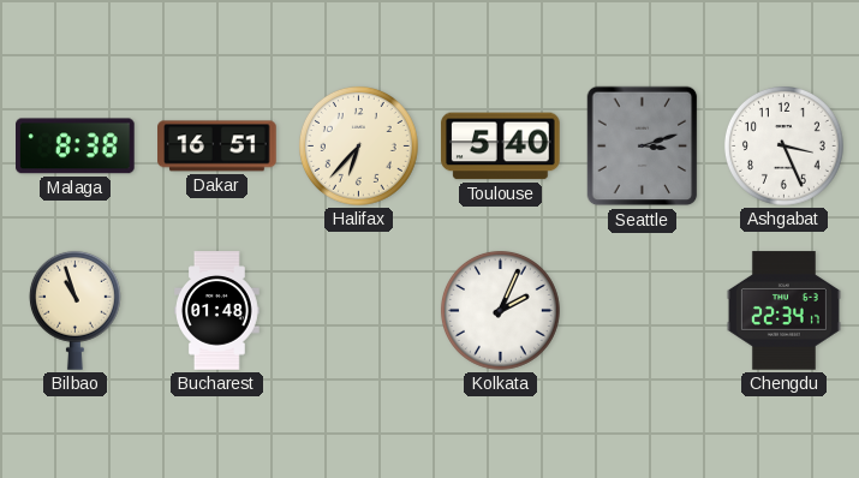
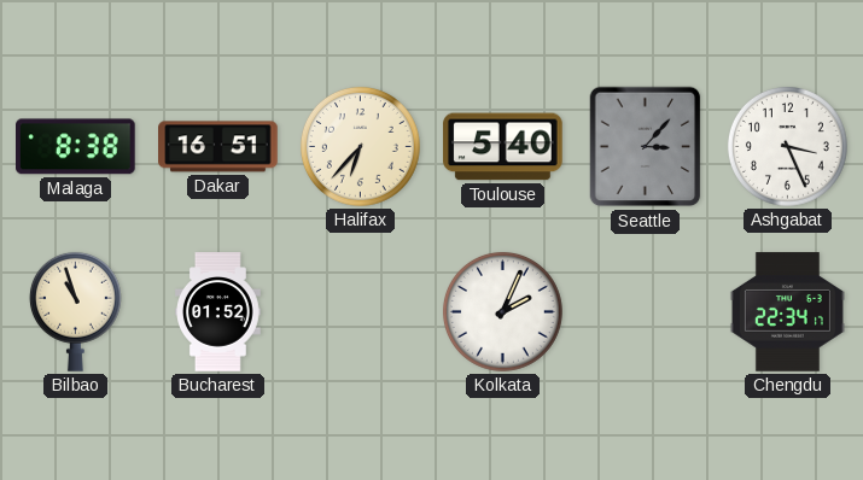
Seattle: 3:12 -> 3:07
Bucharest: 01:48 -> 01:52
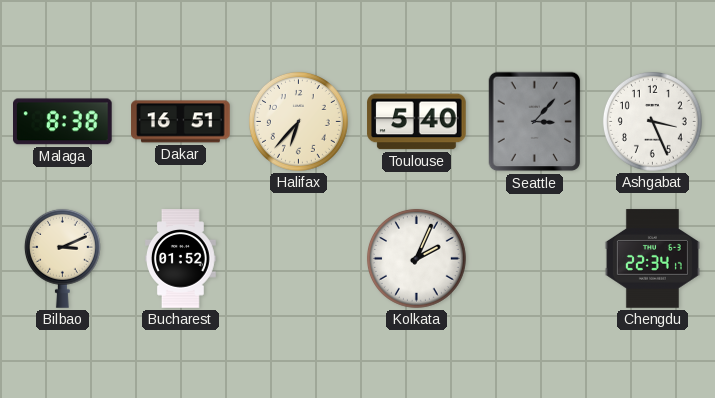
Bilbao: 10:57 -> 3:11
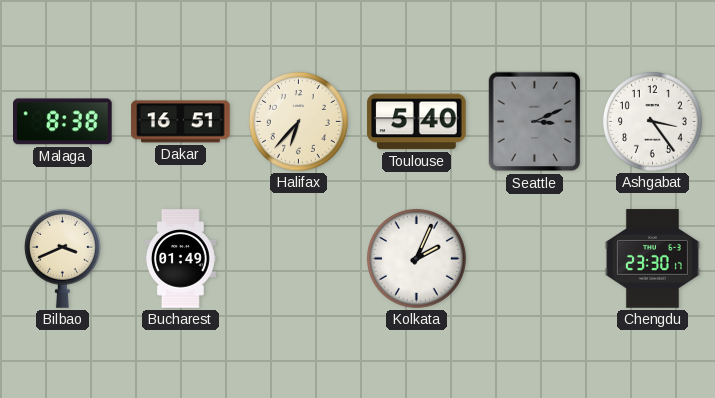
Seattle: 3:07 -> 3:11
Ashgabat: 3:26 -> 3:24
Bilbao: 3:11 -> 3:41
Bucharest: 01:52 -> 01:49
Chengdu: 22:34 -> 23:30
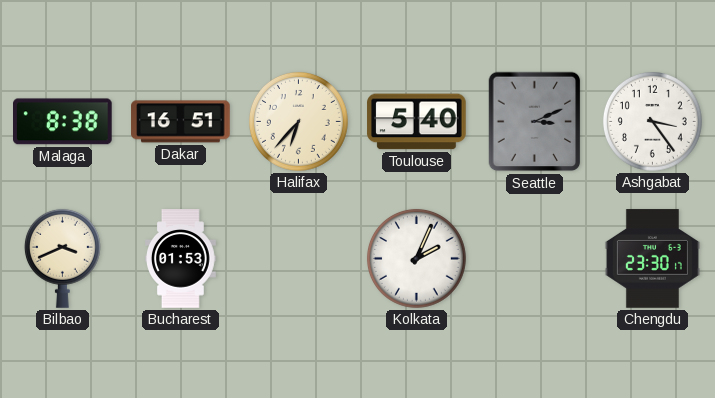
Bucharest: 01:49 -> 01:53
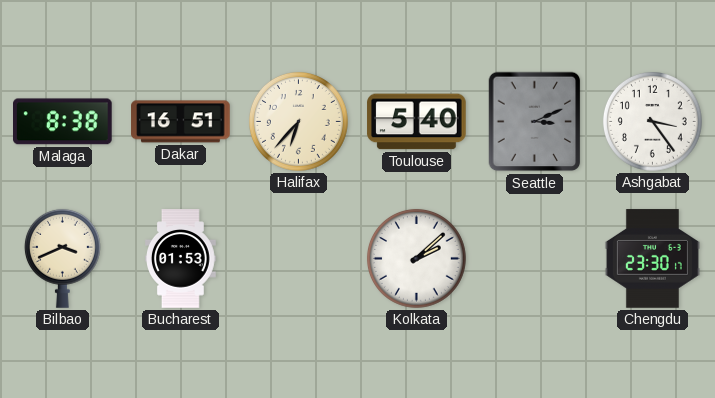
Kolkata: 2:04 -> 2:08
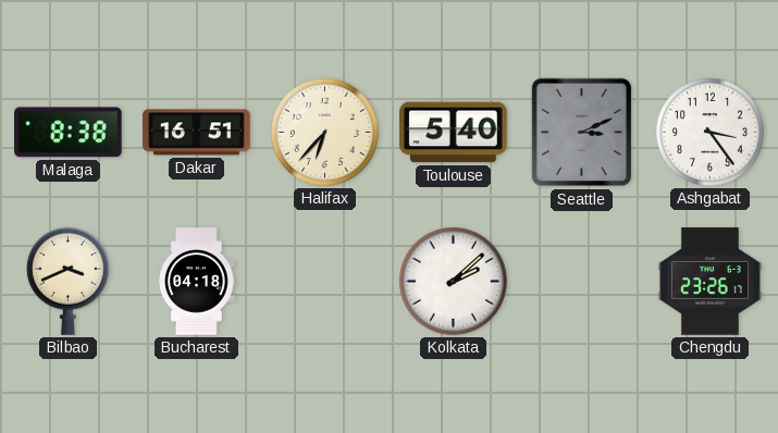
Bucharest: 01:53 -> 04:18
Chengdu: 23:30 -> 23:26
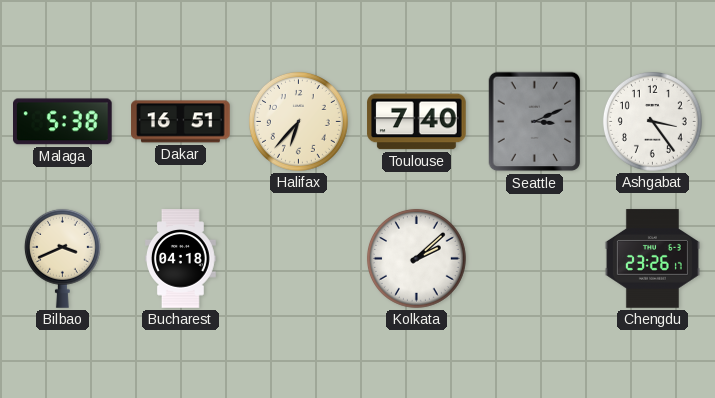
Malaga: 8:38 -> 5:38
Toulouse: 5:40 -> 7:40
